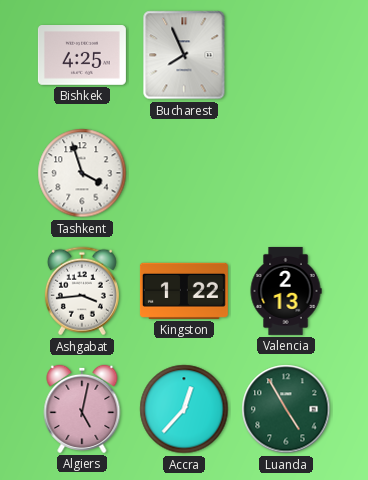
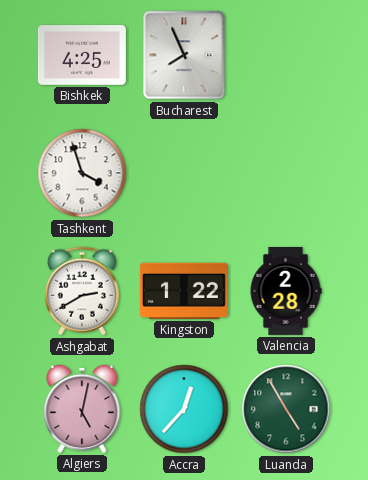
Ashgabat: 3:44 -> 2:40
Valencia: 2:13 -> 2:28
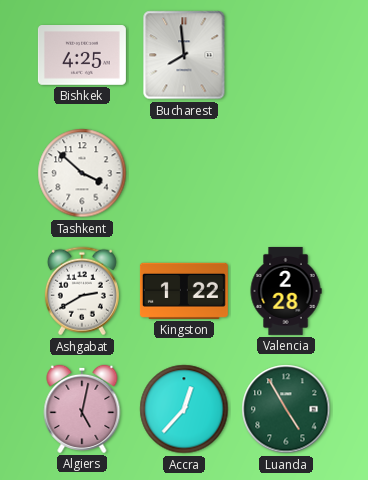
Bucharest: 7:56 -> 7:59
Tashkent: 3:57 -> 3:52
